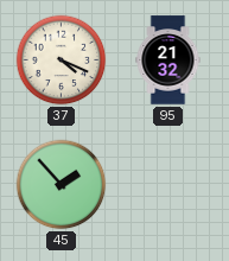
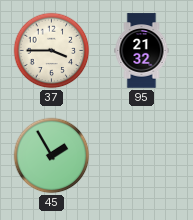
37: 4:19 -> 3:45
45: 1:53 -> 1:55
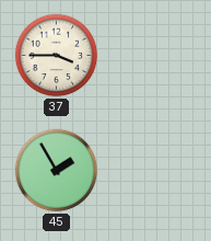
95: 21:32 -> none
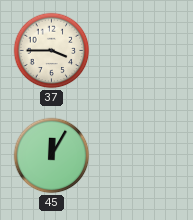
45: 1:55 -> 12:05
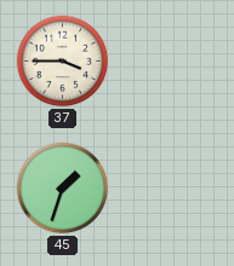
45: 12:05 -> 1:33
